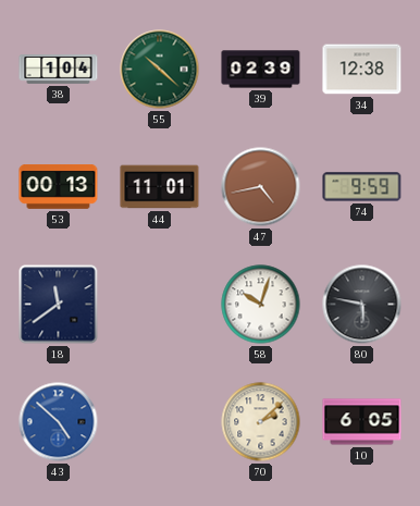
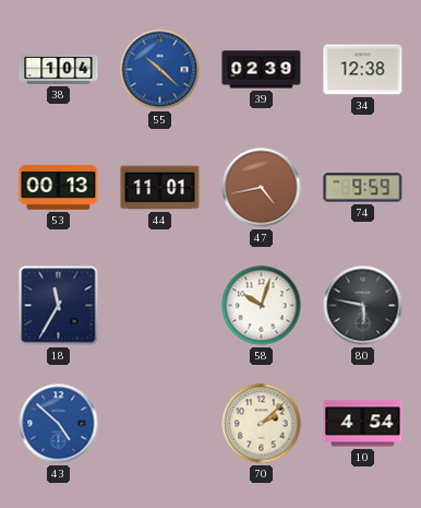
55 dial: green -> blue
18: 11:39 -> 11:35
10: 6:05 -> 4:54
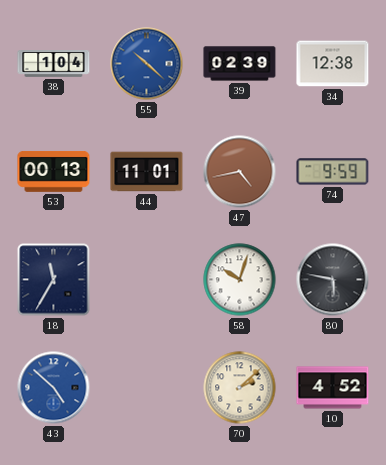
10: 4:54 -> 4:52
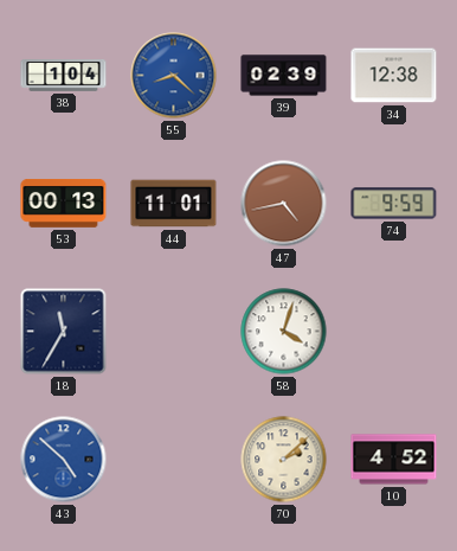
55: 10:22 -> 8:22
58: 10:03 -> 4:03
80: 5:47 -> none
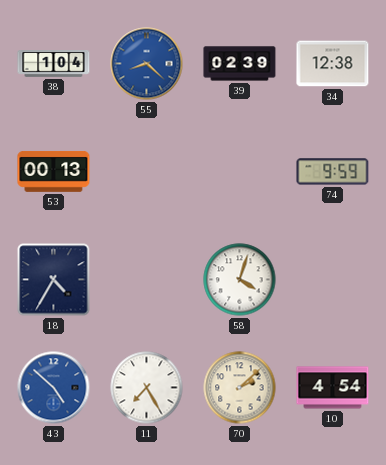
44: 11:01 -> none
47: 4:43 -> none
18: 11:35 -> 4:35
11: none -> 7:25
10: 4:52 -> 4:54
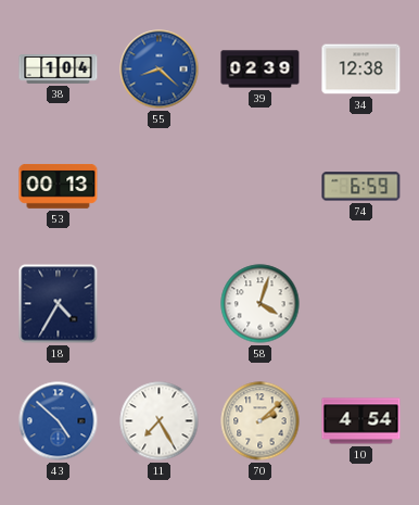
74: 9:59 -> 6:59
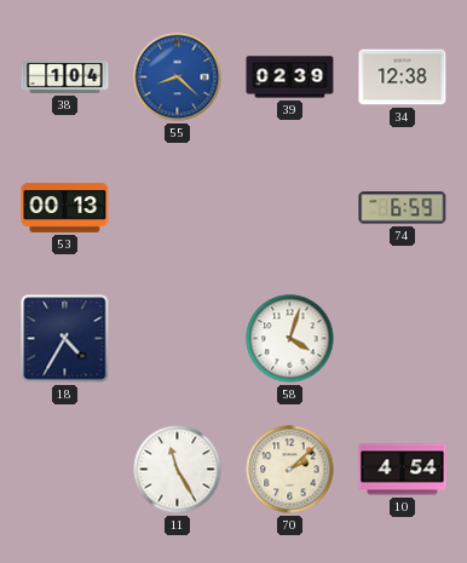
43: 4:52 -> none
11: 7:25 -> 11:25
